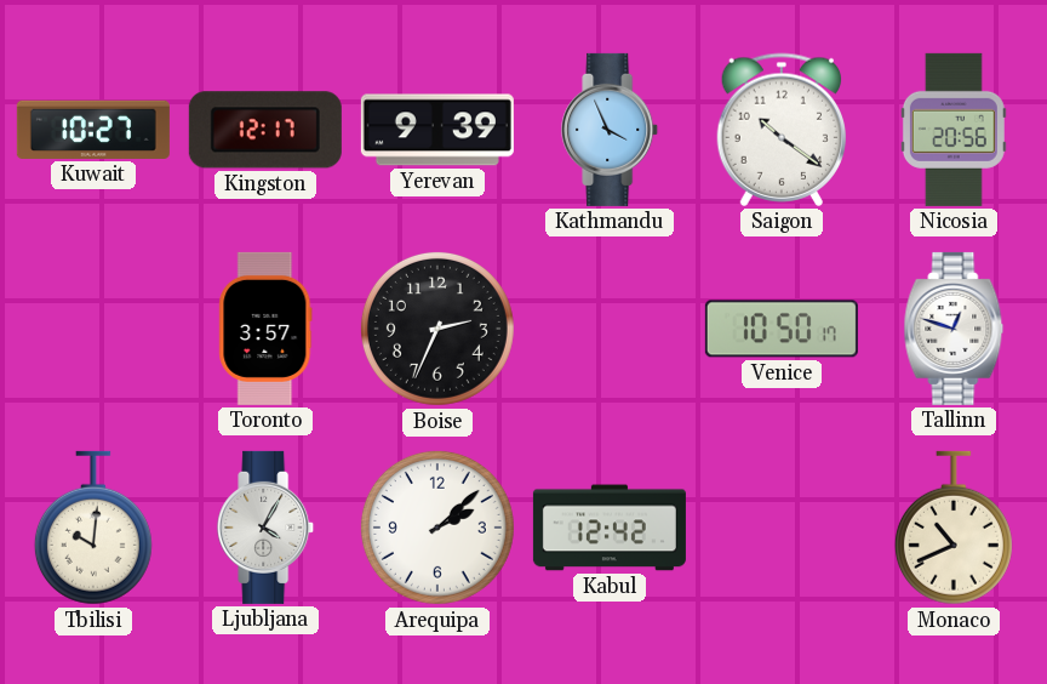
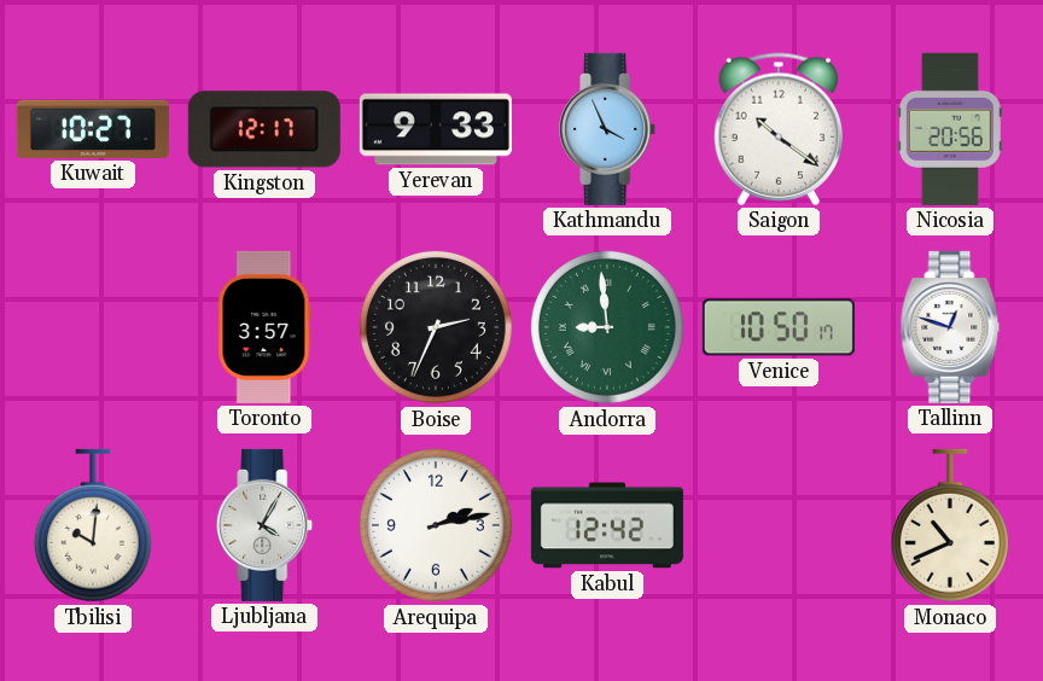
Yerevan: 9:39 -> 9:33
Andorra: none -> 8:59
Arequipa: 2:08 -> 2:13
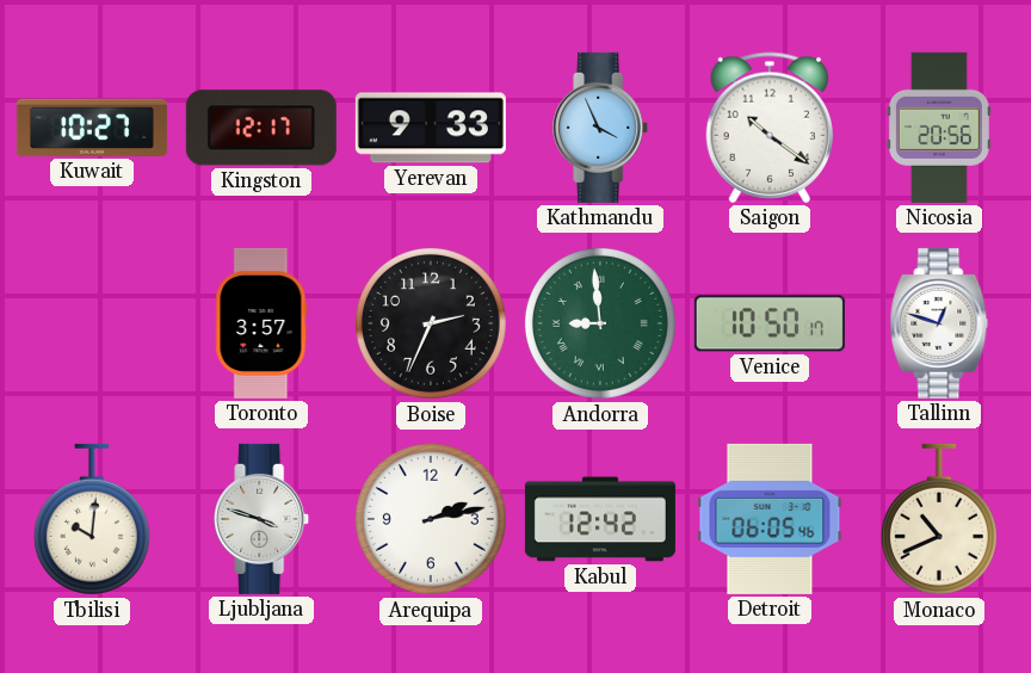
Ljubljana: 4:05 -> 3:48
Detroit: none -> 06:05
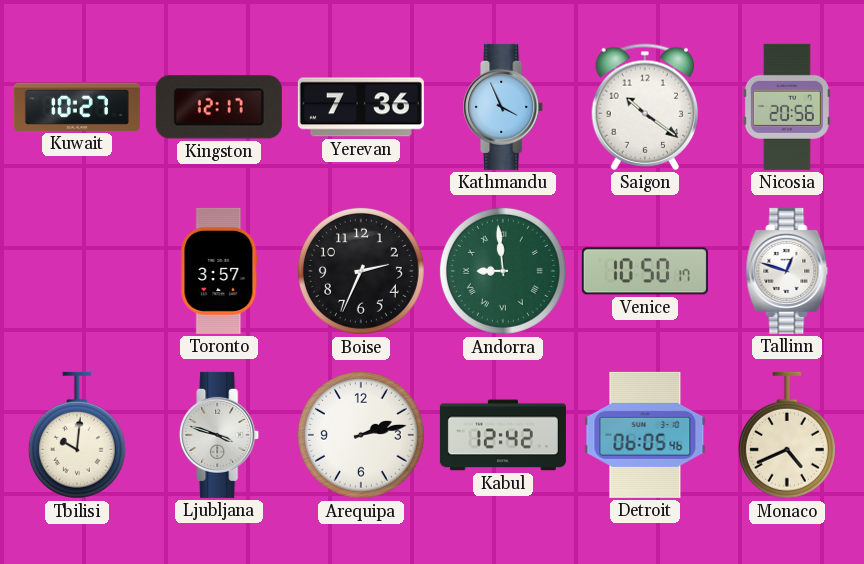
Yerevan: 9:33 -> 7:36
Monaco: 10:41 -> 4:41
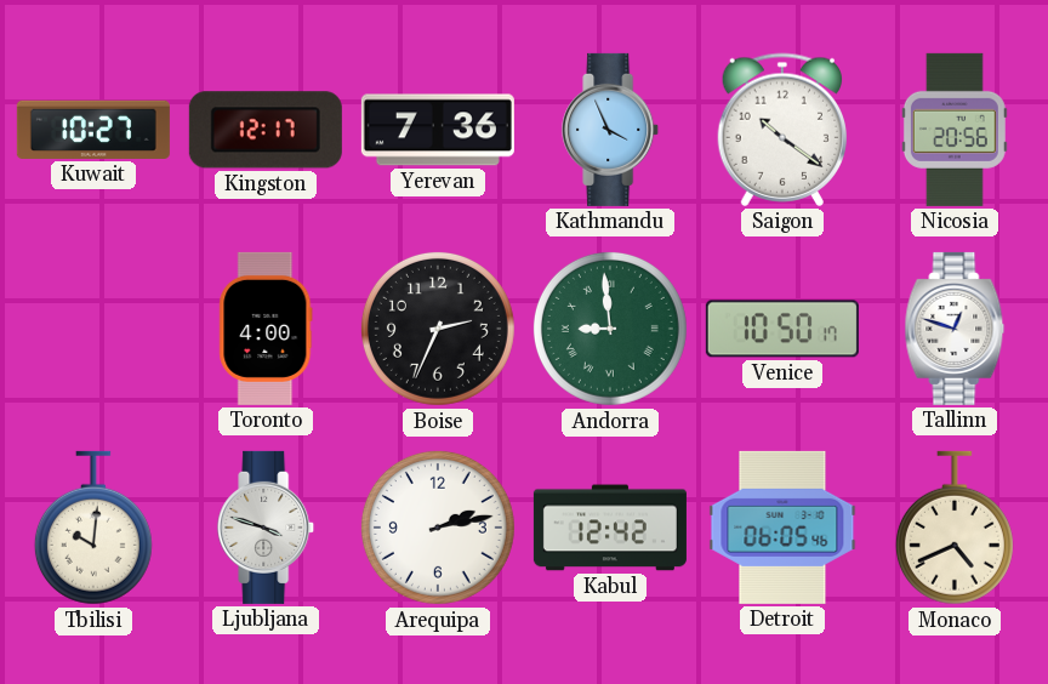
Toronto: 3:57 -> 4:00
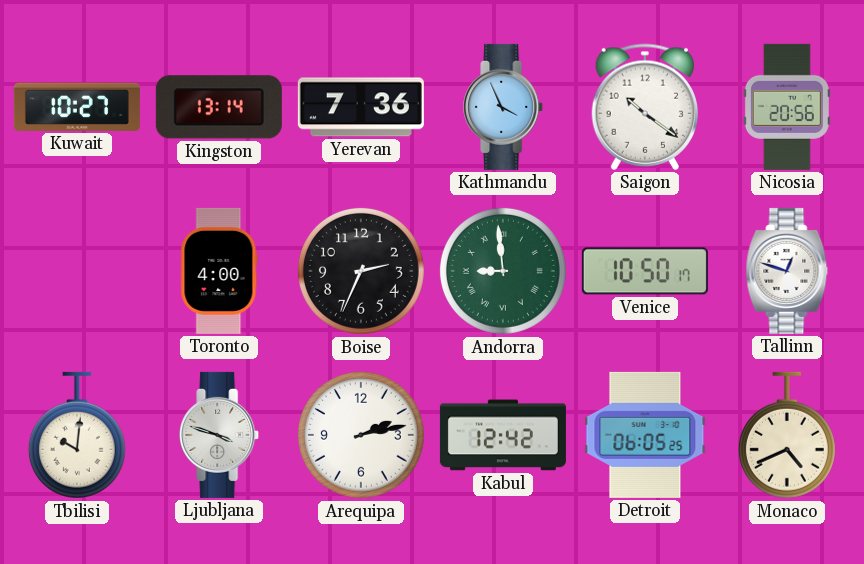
Kingston: 12:17 -> 13:14
Detroit: 06:05:46 -> 06:05:25
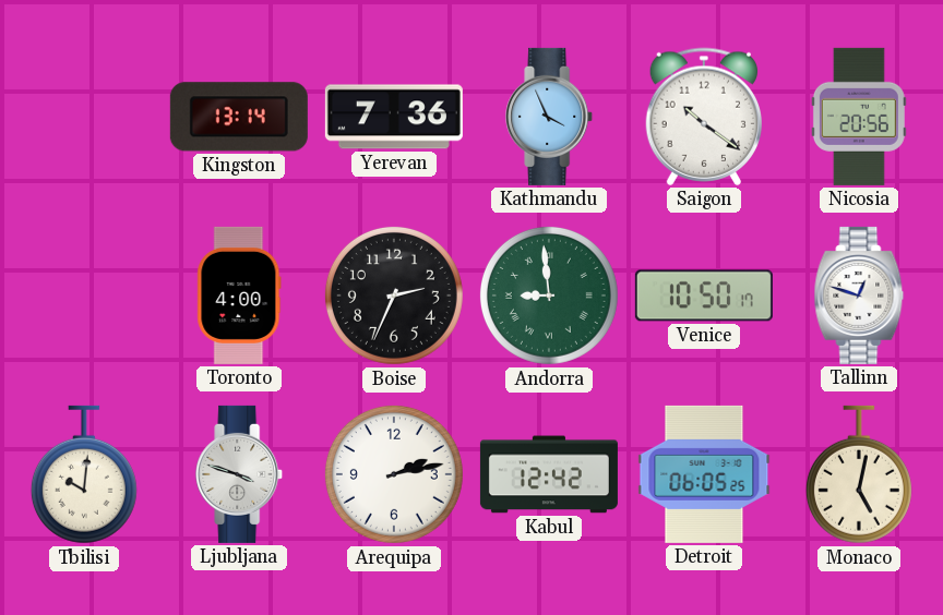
Kuwait: 10:27 -> none
Monaco: 4:41 -> 5:02
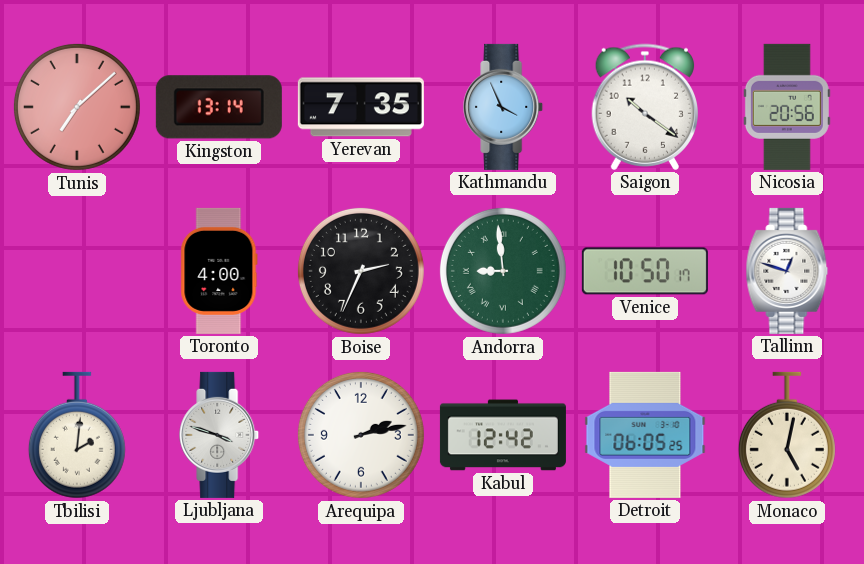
Tunis: none -> 7:08
Yerevan: 7:36 -> 7:35
Tbilisi: 10:01 -> 2:01
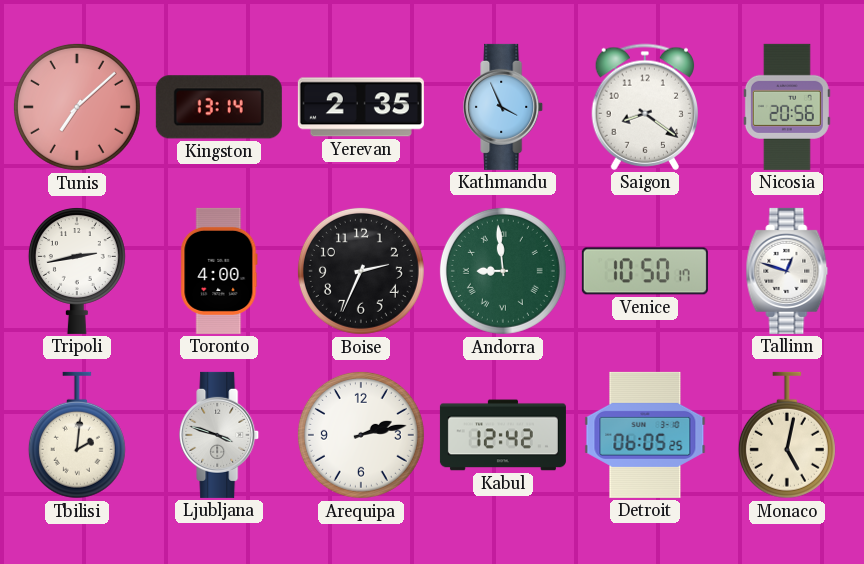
Yerevan: 7:35 -> 2:35
Saigon: 10:21 -> 8:21
Tripoli: none -> 2:43
